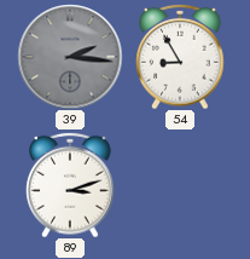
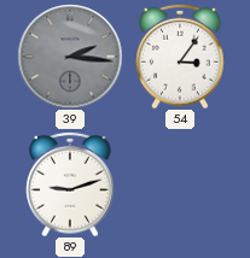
54: 8:55 -> 3:06
89: 3:12 -> 9:12
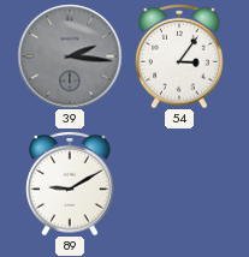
89: 9:12 -> 9:10
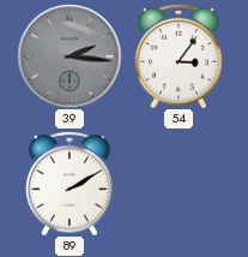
89: 9:10 -> 2:10
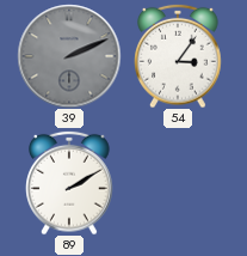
39: 2:16 -> 2:11
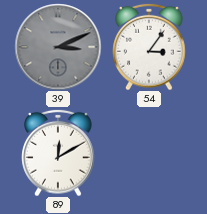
39: 2:11 -> 3:11
89: 2:10 -> 12:10
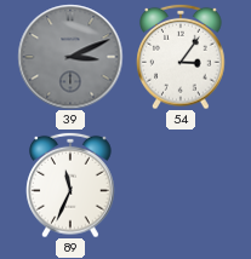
89: 12:10 -> 11:34
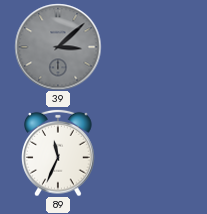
39: 3:11 -> 3:08
54: 3:06 -> none
